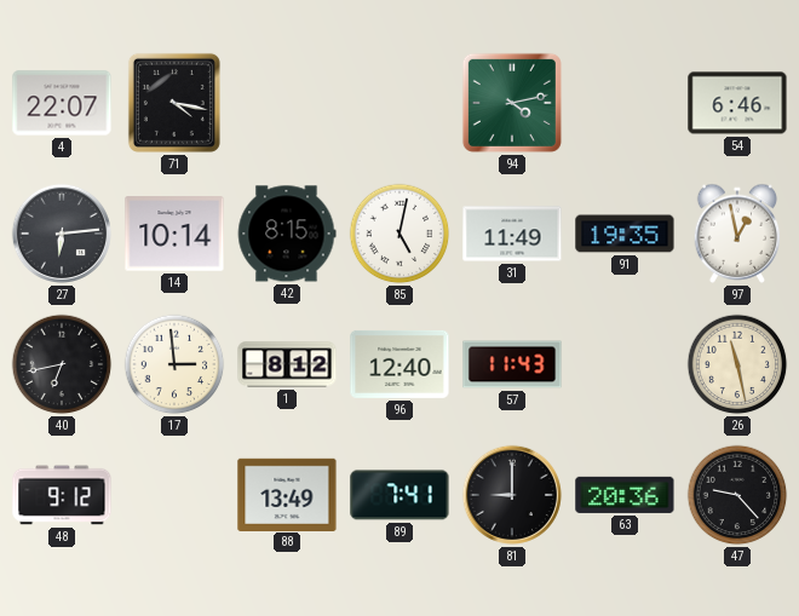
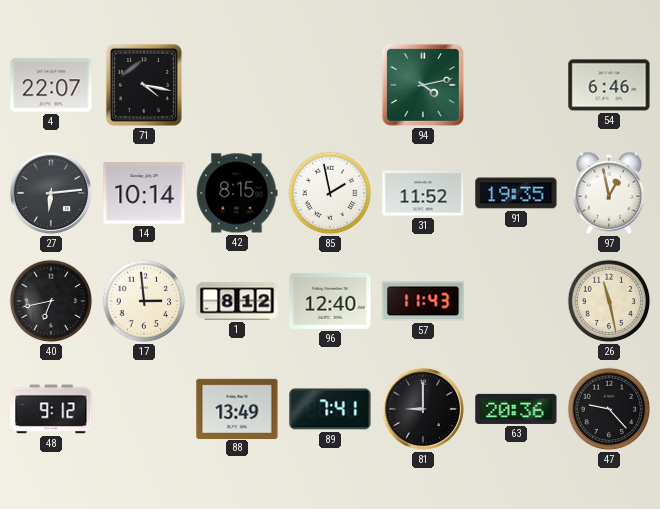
85: 5:02 -> 1:58
31: 11:49 -> 11:52
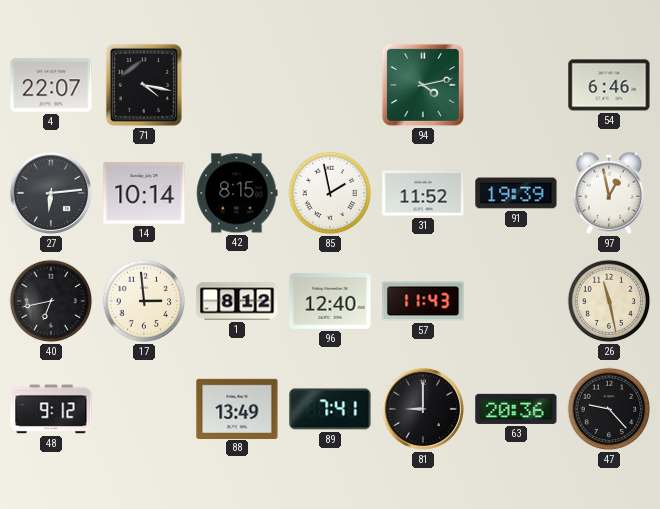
91: 19:35 -> 19:39
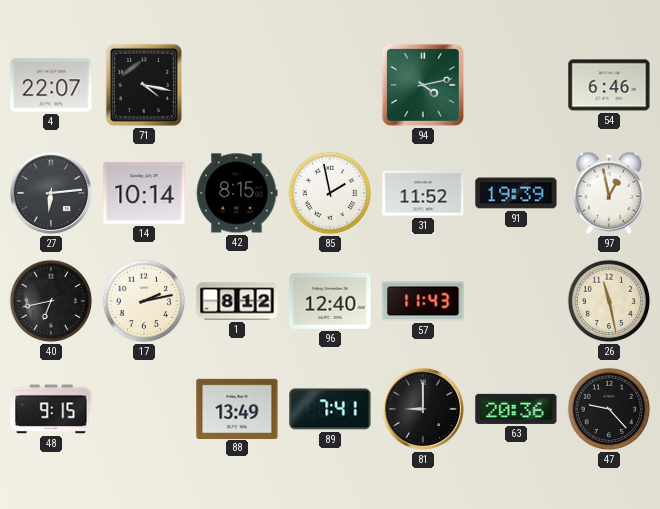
17: 2:59 -> 2:13
48: 9:12 -> 9:15
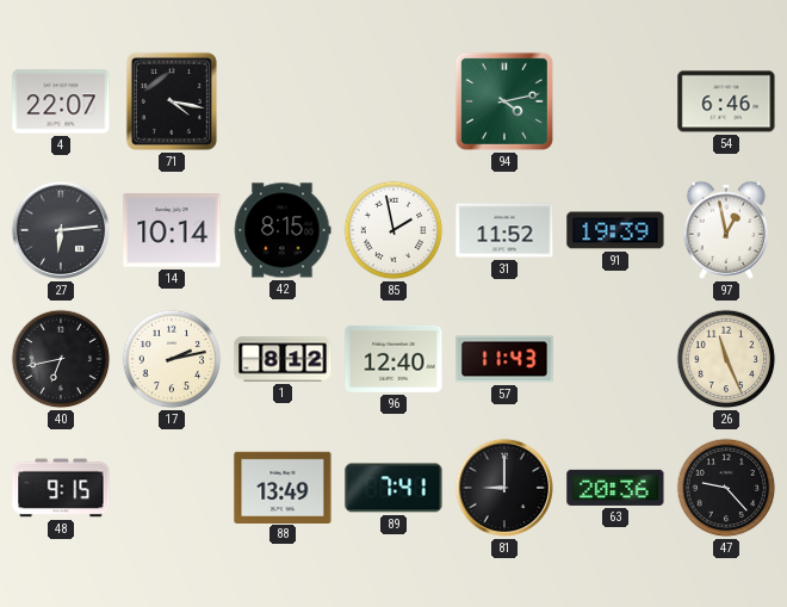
26: 11:28 -> 11:26
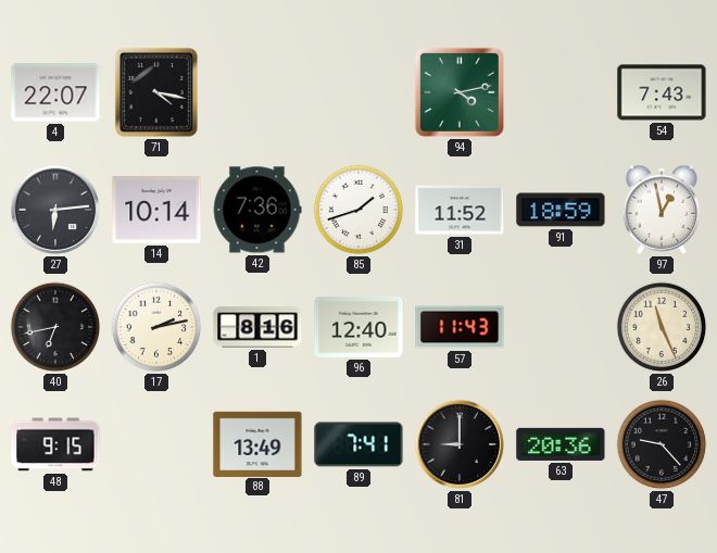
54: 6:46 -> 7:43
42: 8:15 -> 7:36
85: 1:58 -> 1:42
91: 19:39 -> 18:59
1: 8:12 -> 8:16
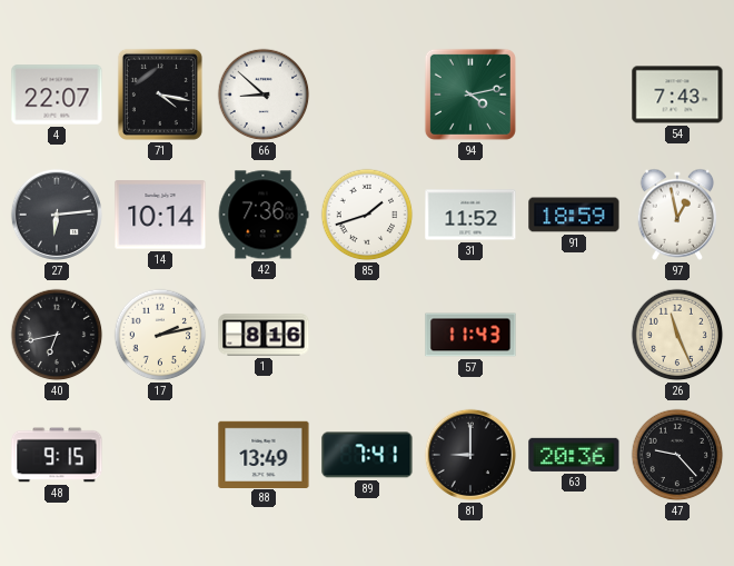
66: none -> 8:52
96: 12:40 -> none
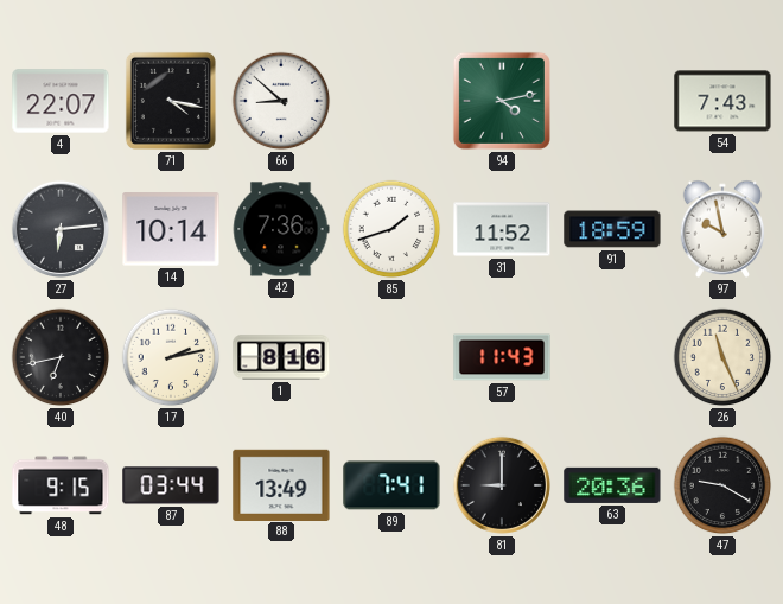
97: 12:58 -> 9:58
87: none -> 03:44
47: 9:23 -> 9:20
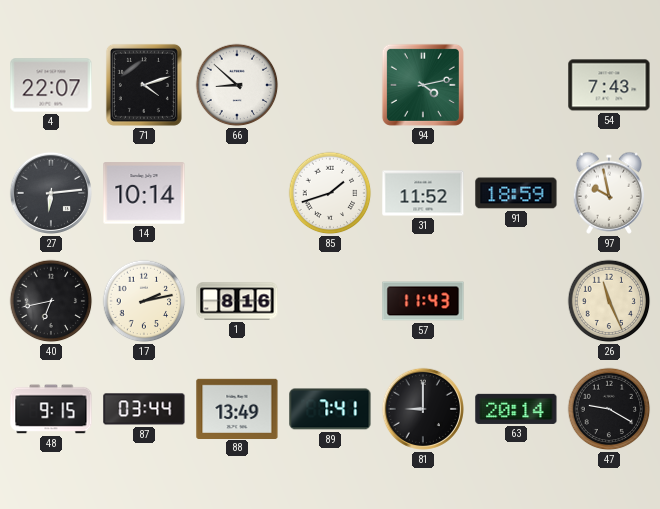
71: 4:17 -> 4:12
42: 7:36 -> none
63: 20:36 -> 20:14
